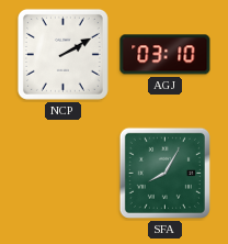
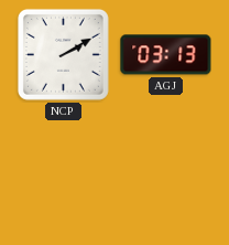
AGJ: 03:10 -> 03:13
SFA: 8:05 -> none
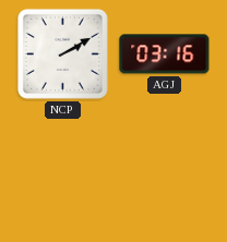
AGJ: 03:13 -> 03:16
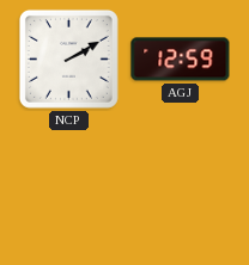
AGJ: 03:16 -> 12:59
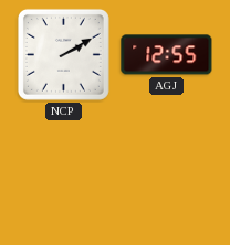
AGJ: 12:59 -> 12:55
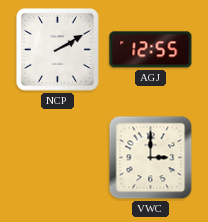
VWC: none -> 3:00
